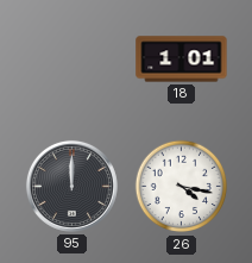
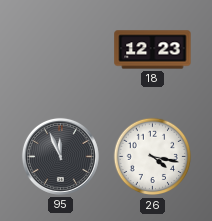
18: 1:01 -> 12:23
95: 12:00 -> 11:56
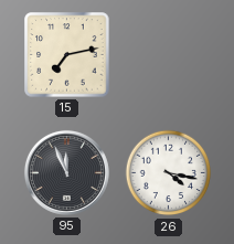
15: none -> 7:13
18: 12:23 -> none
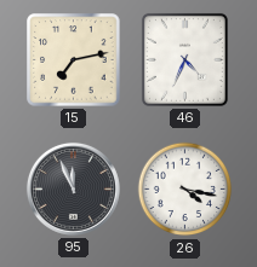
46: none -> 4:34
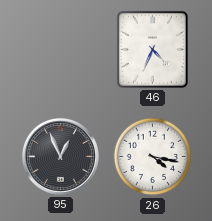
15: 7:13 -> none
95: 11:56 -> 12:56
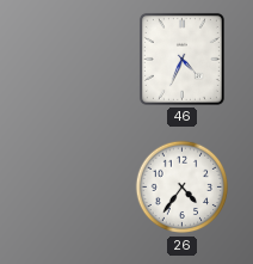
95: 12:56 -> none
26: 4:17 -> 4:36
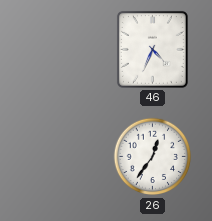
26: 4:36 -> 12:36
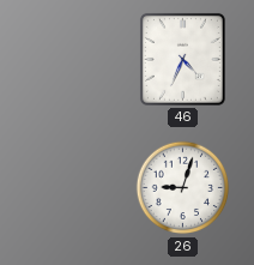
26: 12:36 -> 9:03
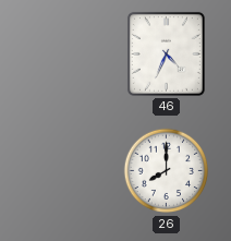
26: 9:03 -> 8:00
